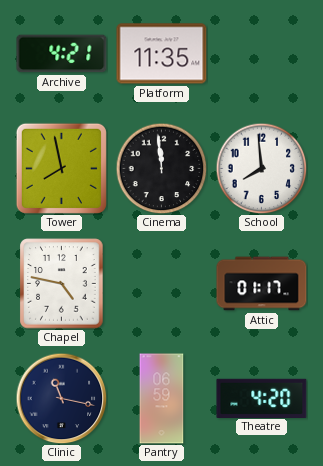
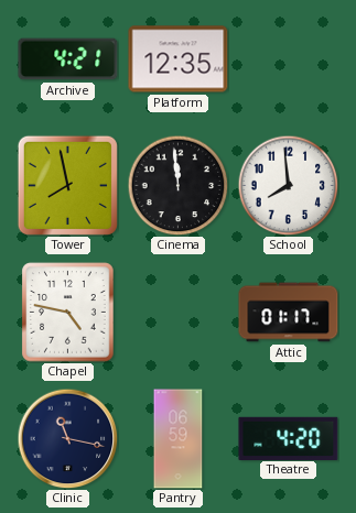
Platform: 11:35 -> 12:35
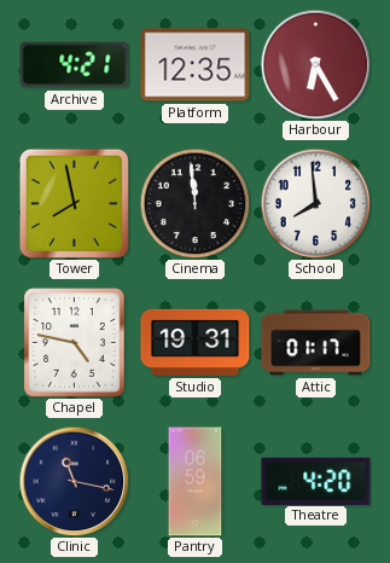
Harbour: none -> 6:25
Studio: none -> 19:31
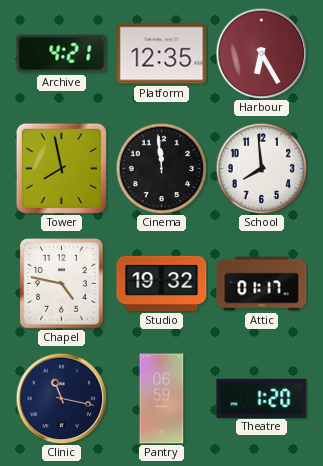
Studio: 19:31 -> 19:32
Theatre: 4:20 -> 1:20
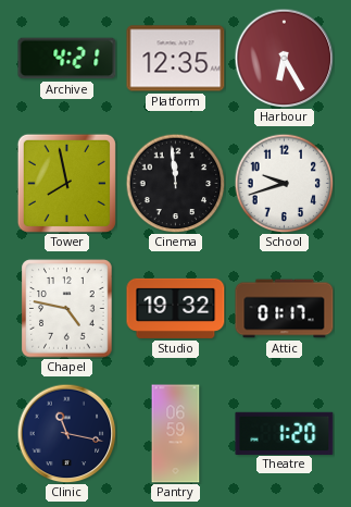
School: 7:59 -> 9:42
